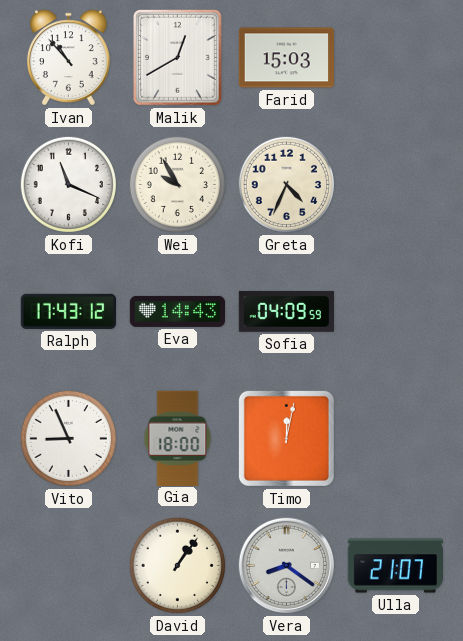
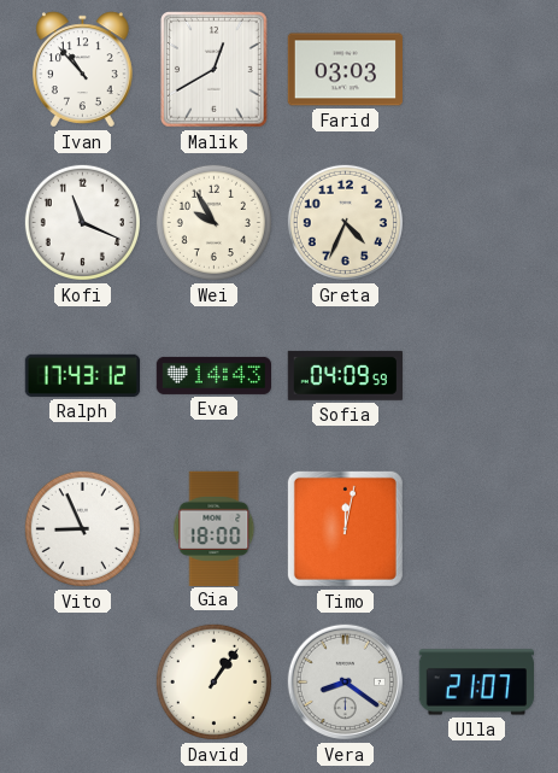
Farid: 15:03 -> 03:03
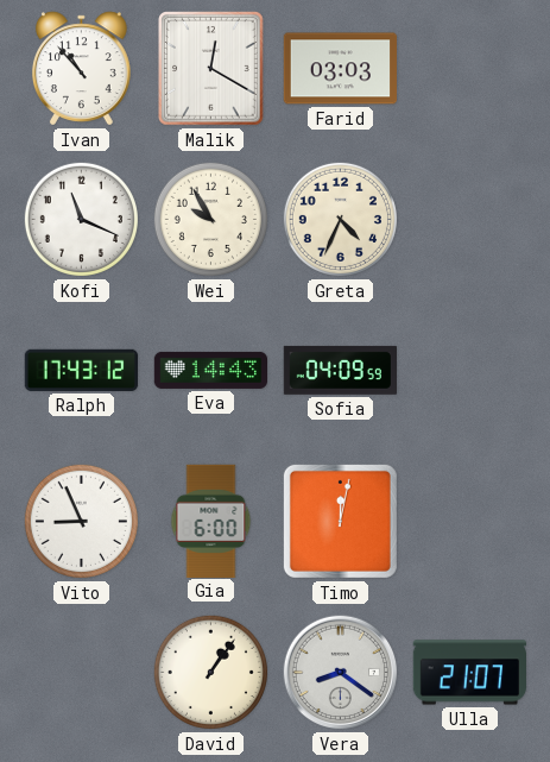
Malik: 12:40 -> 12:20
Gia: 18:00 -> 6:00
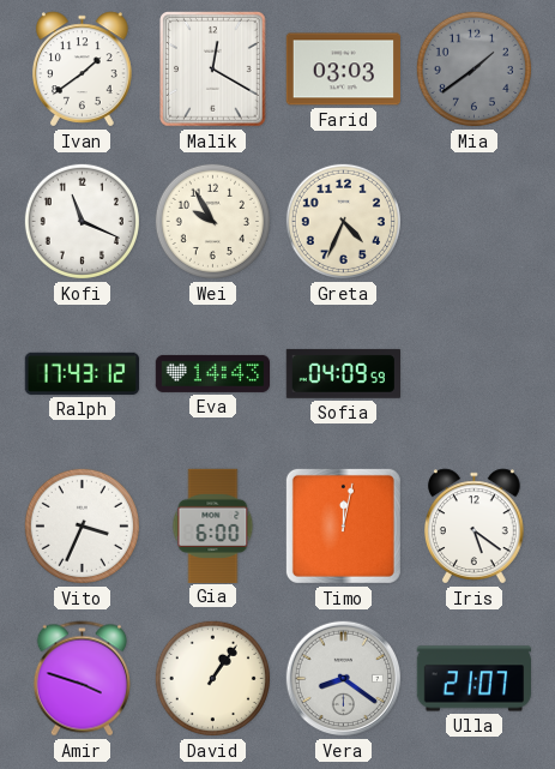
Ivan: 10:53 -> 1:39
Mia: none -> 1:39
Vito: 8:56 -> 3:34
Iris: none -> 5:21
Amir: none -> 3:48
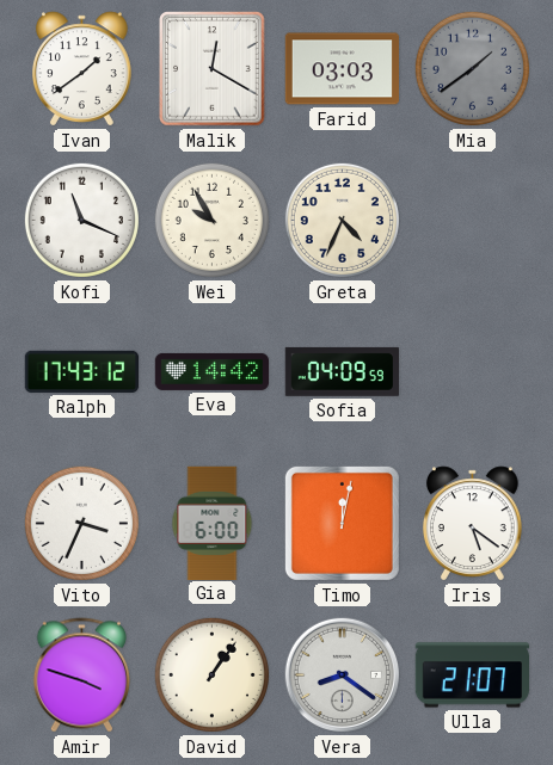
Eva: 14:43 -> 14:42
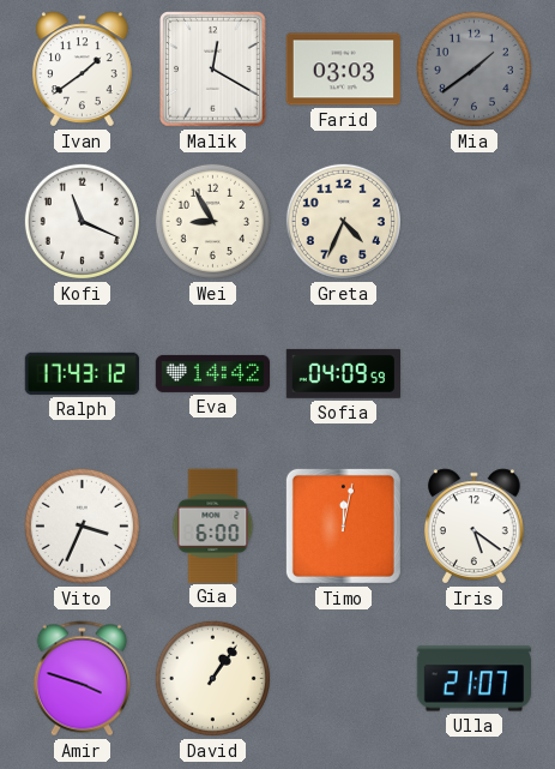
Wei: 9:55 -> 8:55
Vera: 8:21 -> none
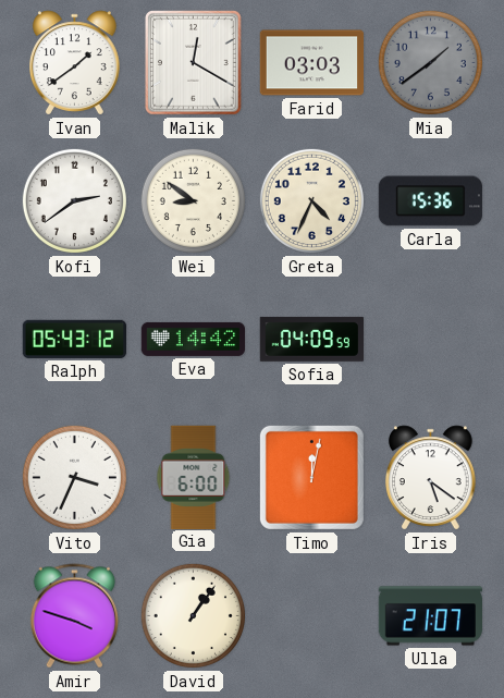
Kofi: 11:19 -> 2:39
Wei: 8:55 -> 8:51
Carla: none -> 15:36
Ralph: 17:43 -> 05:43
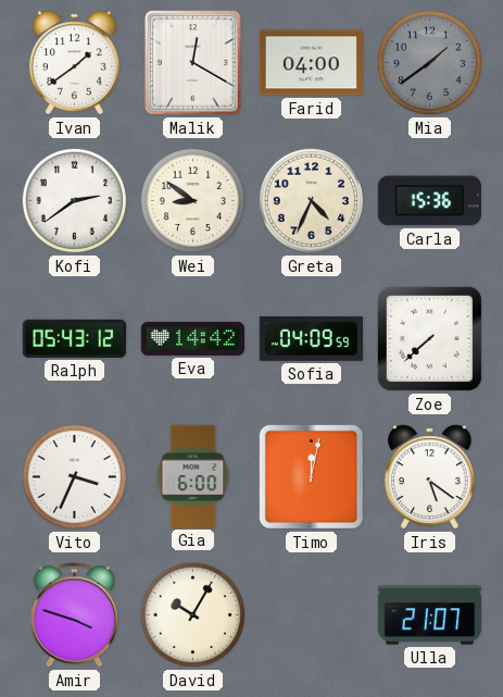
Farid: 03:03 -> 04:00
Zoe: none -> 7:38
David: 1:06 -> 10:05
